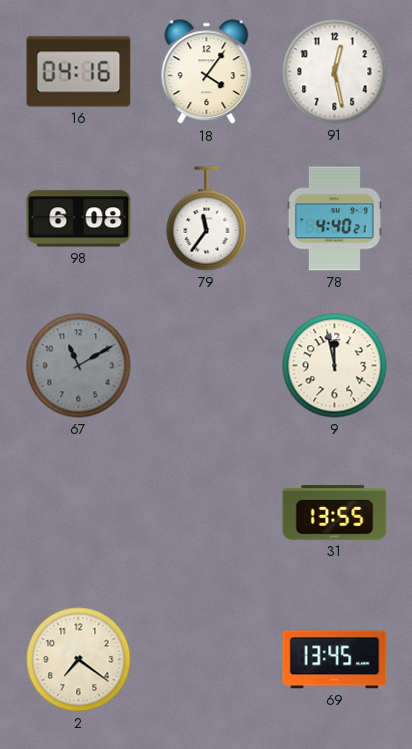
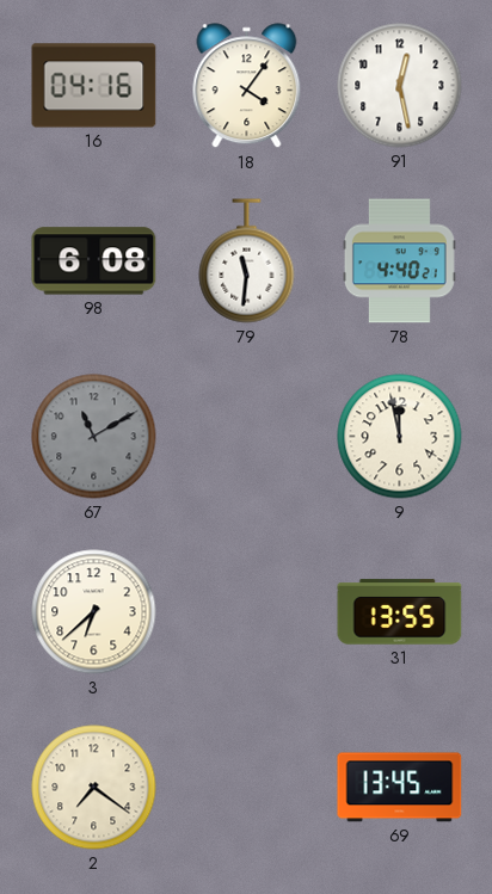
79: 11:36 -> 11:31
3: none -> 6:38
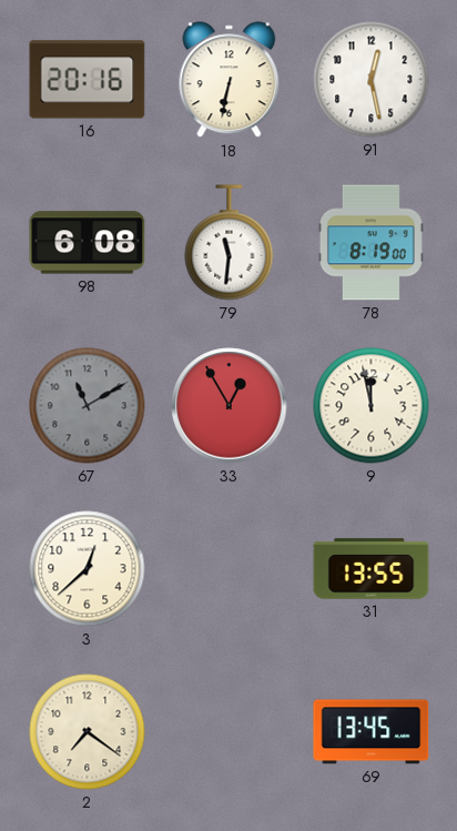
16: 04:16 -> 20:16
18: 4:06 -> 6:32
78: 4:40 -> 8:19
33: none -> 12:55
3: 6:38 -> 12:38
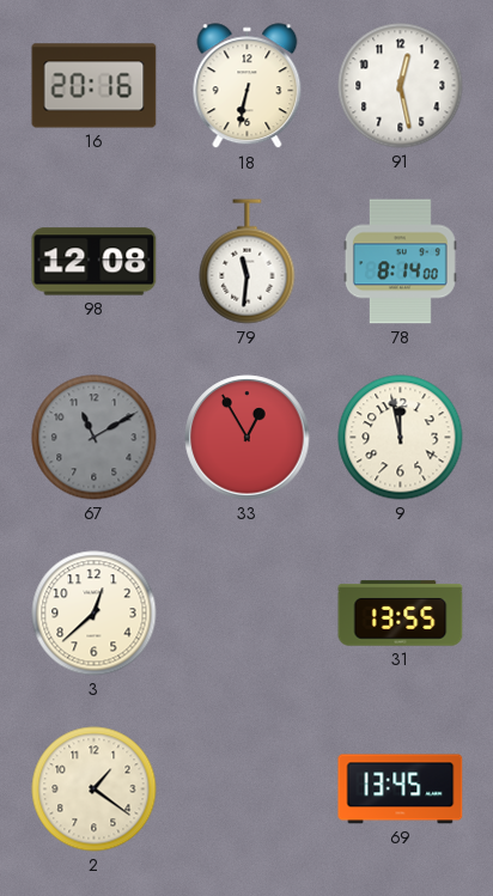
98: 6:08 -> 12:08
78: 8:19 -> 8:14
2: 7:21 -> 1:21
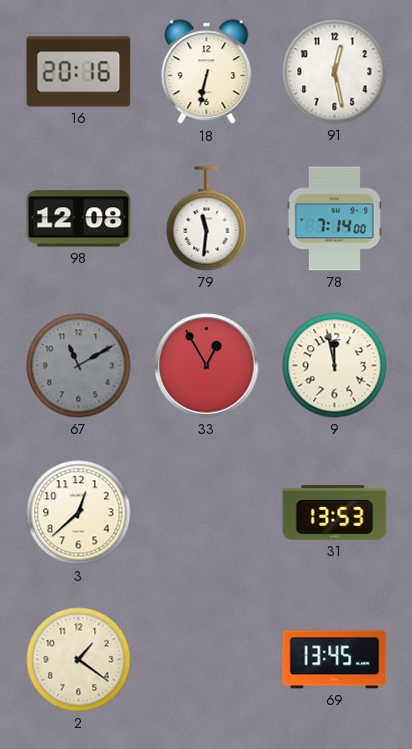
78: 8:14 -> 7:14
31: 13:55 -> 13:53
